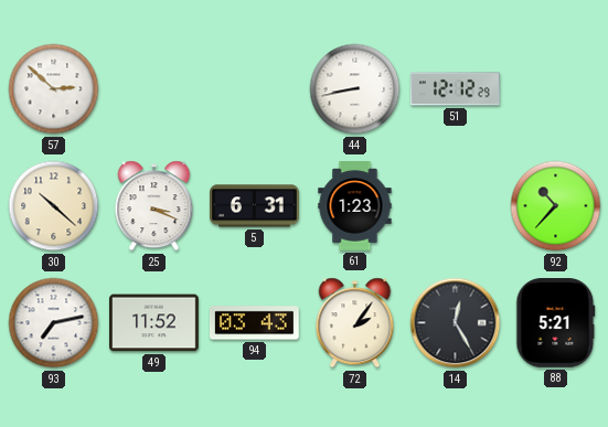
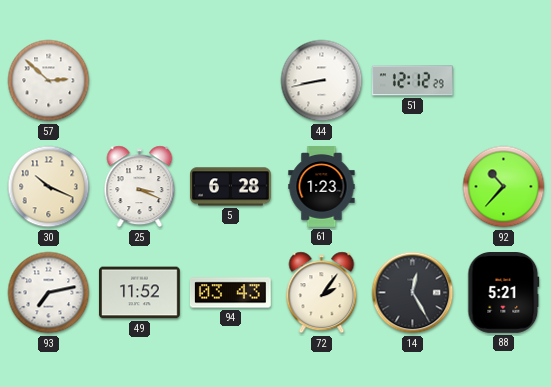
30: 10:22 -> 10:19
5: 6:31 -> 6:28
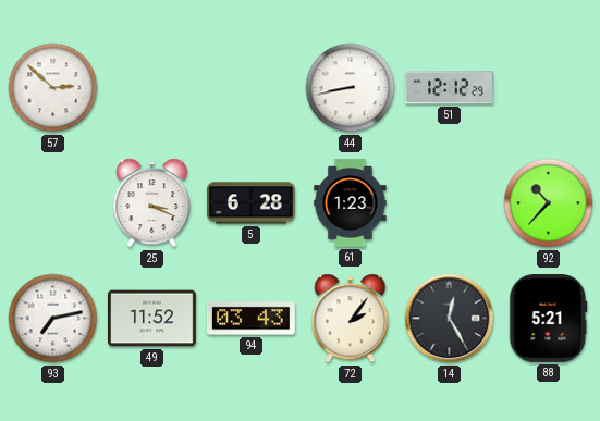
30: 10:19 -> none
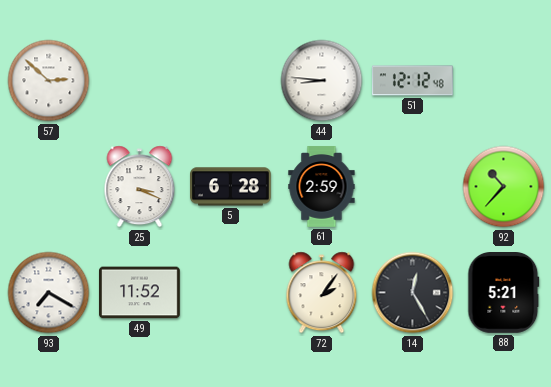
44: 8:43 -> 8:46
51: 12:12:29 -> 12:12:48
61: 1:23 -> 2:59
93: 7:13 -> 7:20
94: 03:43 -> none
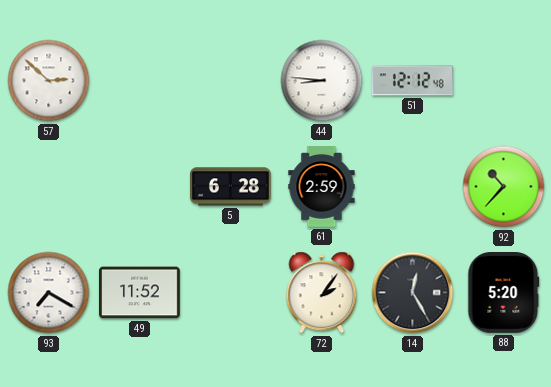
25: 3:19 -> none
88: 5:21 -> 5:20
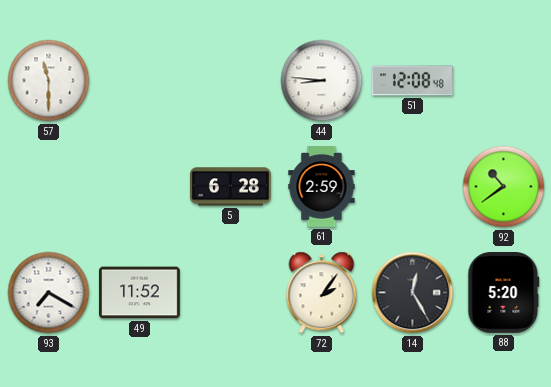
57: 2:52 -> 11:30
51: 12:12 -> 12:08
92: 10:37 -> 10:39
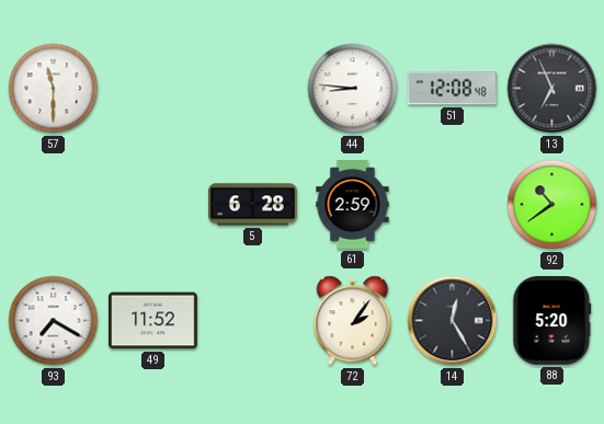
13: none -> 6:56
